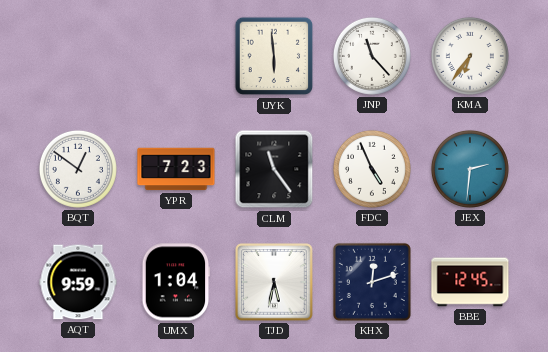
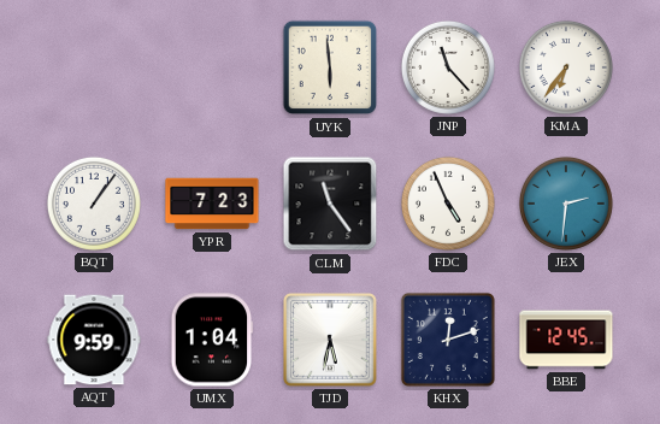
BQT: 12:51 -> 1:06
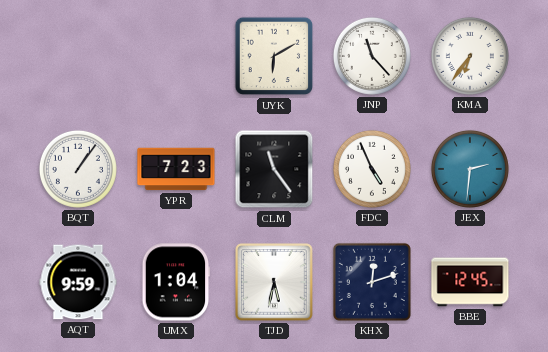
UYK: 5:59 -> 6:10
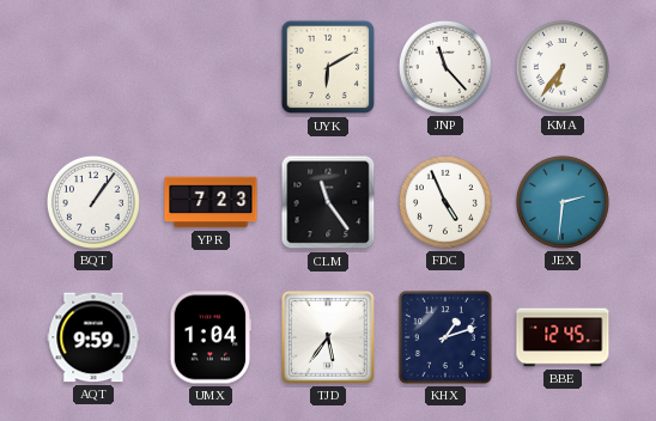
TJD: 5:32 -> 5:36
KHX: 12:12 -> 1:12
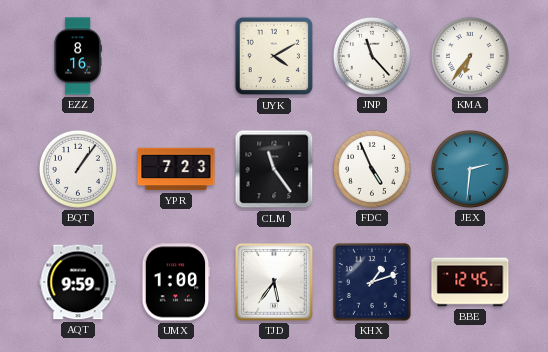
EZZ: none -> 8:16
UYK: 6:10 -> 4:10
UMX: 1:04 -> 1:00
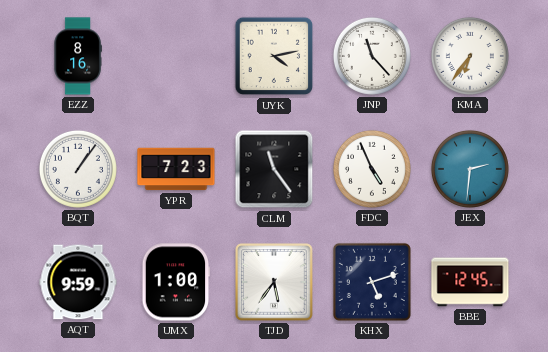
UYK: 4:10 -> 4:13
KHX: 1:12 -> 5:12
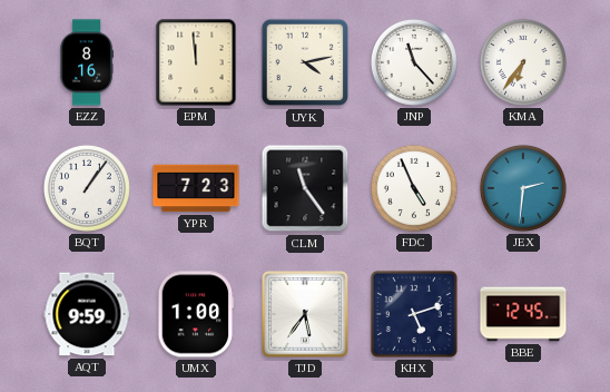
EPM: none -> 11:59
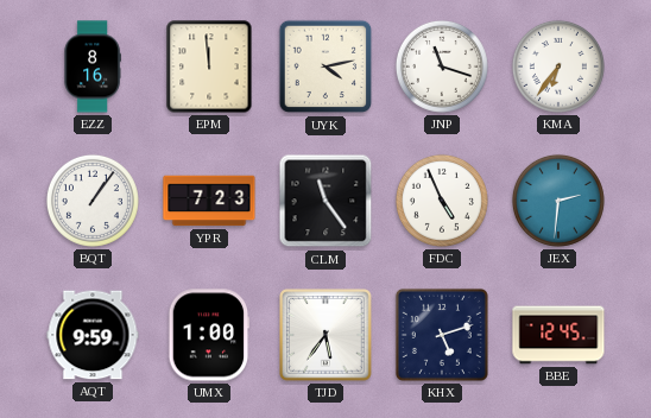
JNP: 11:23 -> 11:18
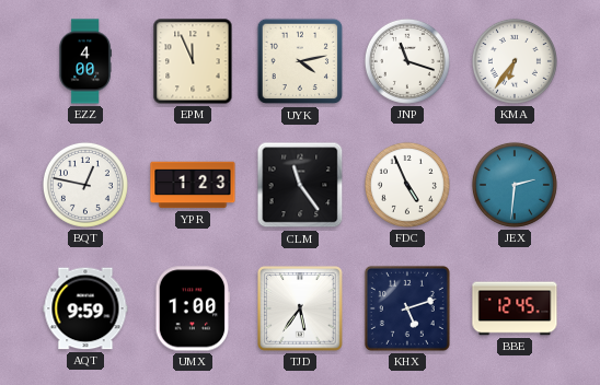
EZZ: 8:16 -> 4:00
EPM: 11:59 -> 11:56
BQT: 1:06 -> 12:47
YPR: 7:23 -> 1:23
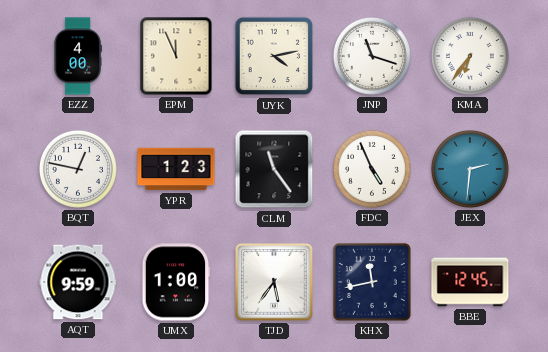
KHX: 5:12 -> 11:43
